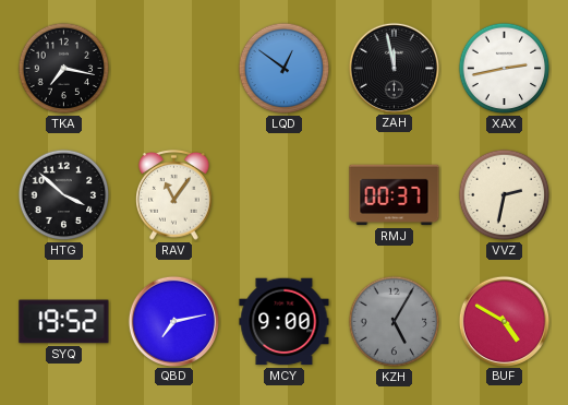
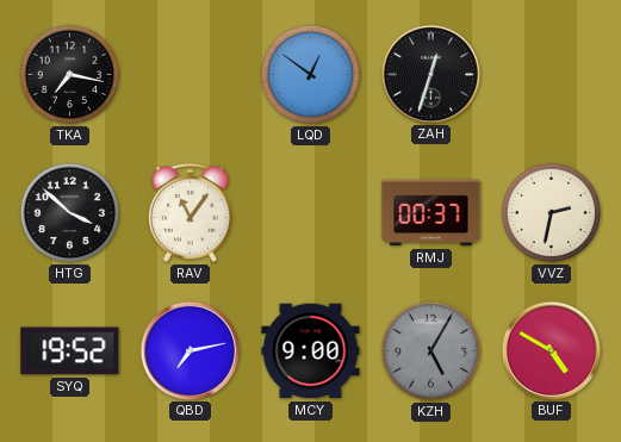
ZAH: 11:58 -> 12:33
XAX: 2:43 -> none
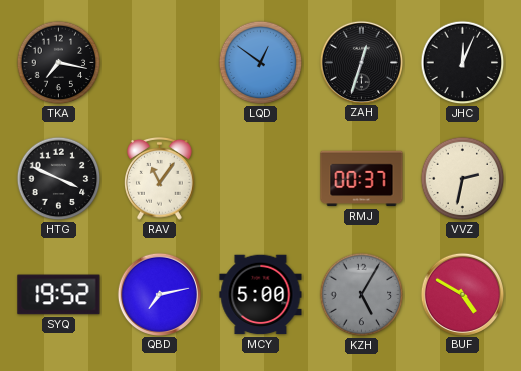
JHC: none -> 12:04
HTG: 3:52 -> 3:49
MCY: 9:00 -> 5:00
